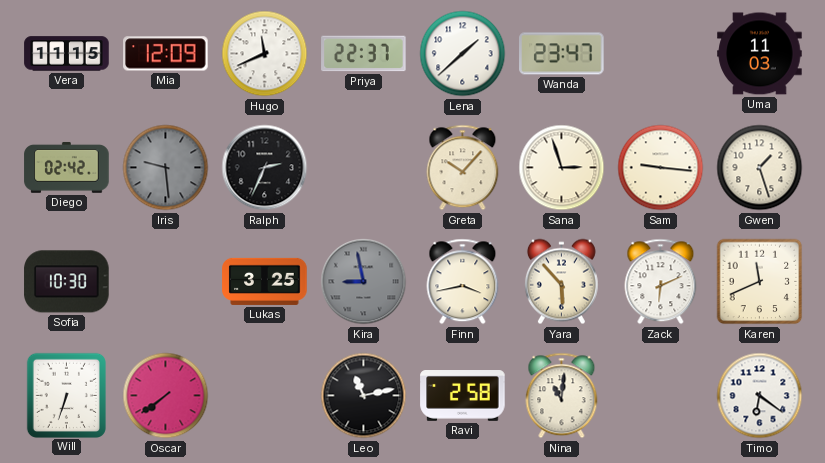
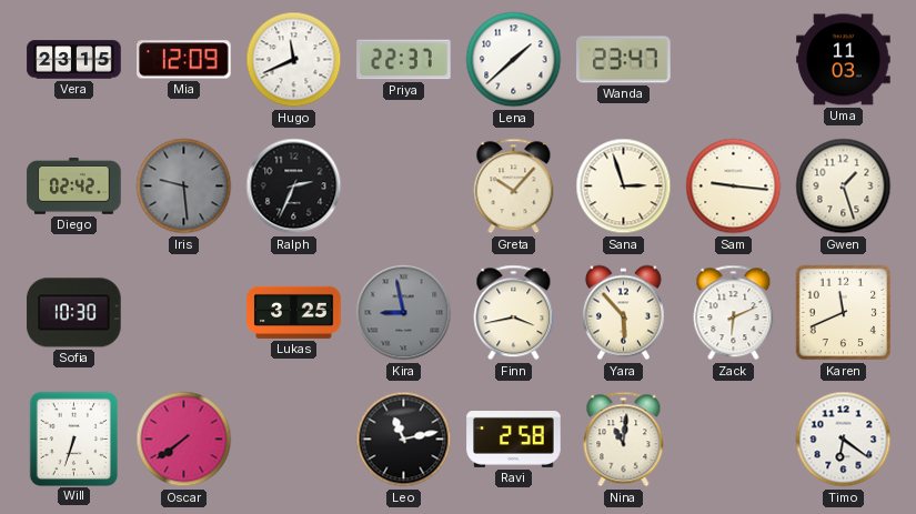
Vera: 11:15 -> 23:15
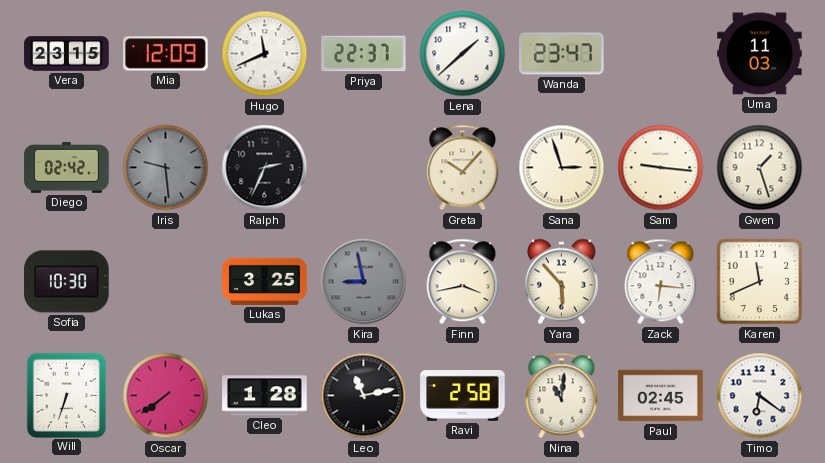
Zack: 6:11 -> 6:16
Cleo: none -> 1:28
Paul: none -> 02:45
